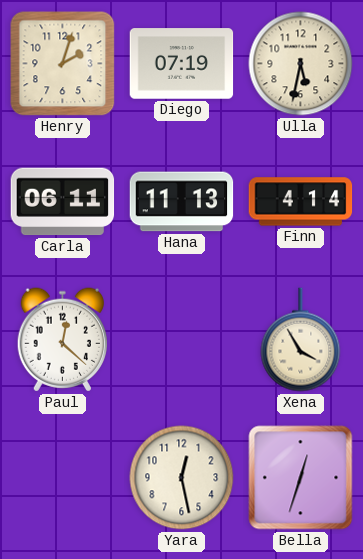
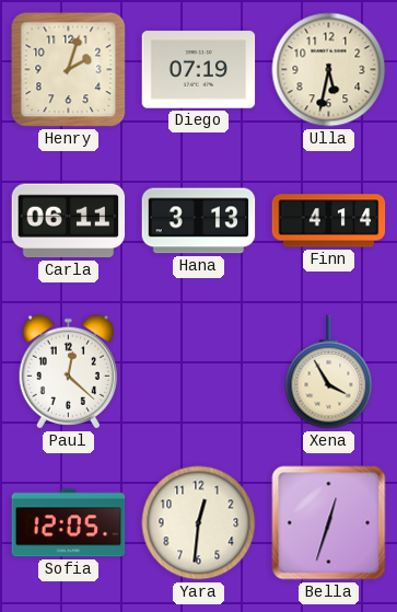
Hana: 11:13 -> 3:13
Sofia: none -> 12:05
Yara: 12:28 -> 12:31
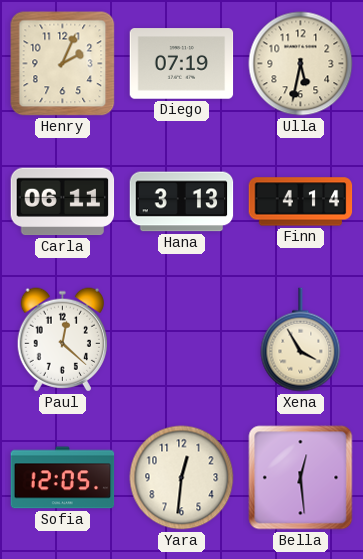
Henry: 2:03 -> 2:04
Bella: 12:33 -> 12:29
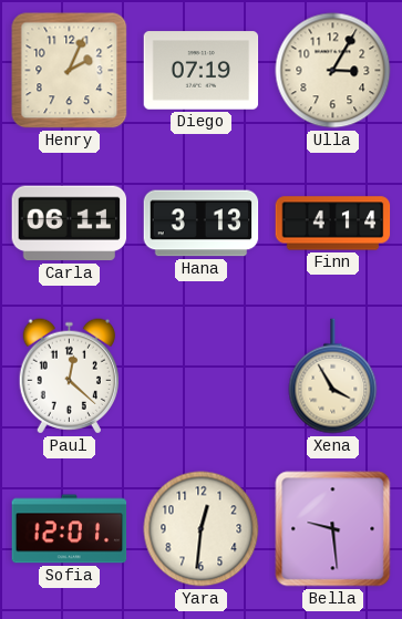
Ulla: 5:32 -> 3:05
Sofia: 12:05 -> 12:01
Bella: 12:29 -> 9:29
